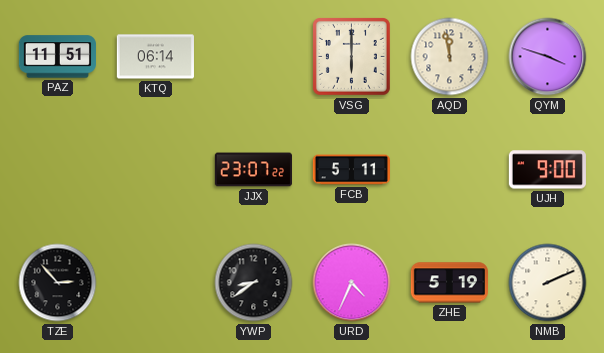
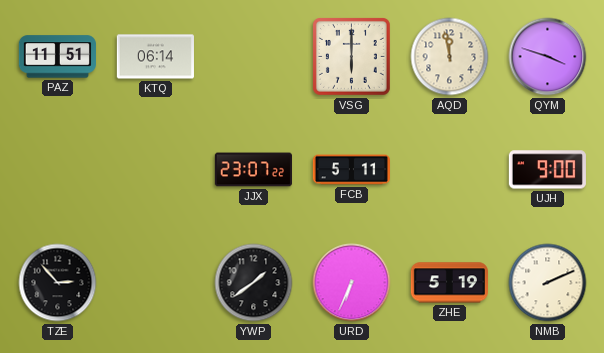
YWP: 8:39 -> 1:39
URD: 4:34 -> 6:34
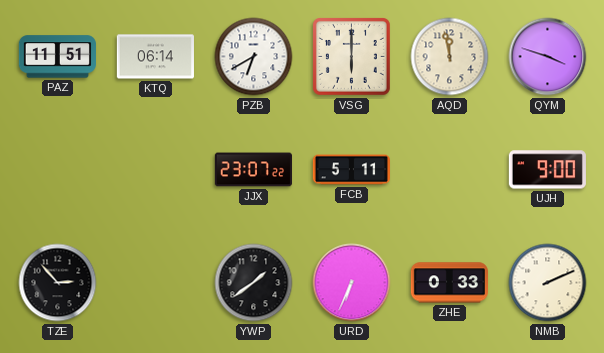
PZB: none -> 6:40
ZHE: 5:19 -> 0:33
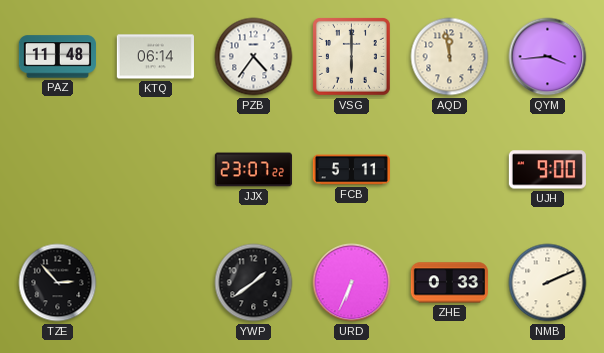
PAZ: 11:51 -> 11:48
PZB: 6:40 -> 4:36
QYM: 3:48 -> 3:44
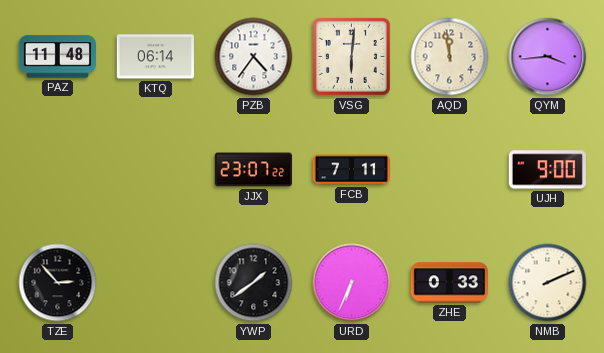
VSG: 6:00 -> 6:01
FCB: 5:11 -> 7:11
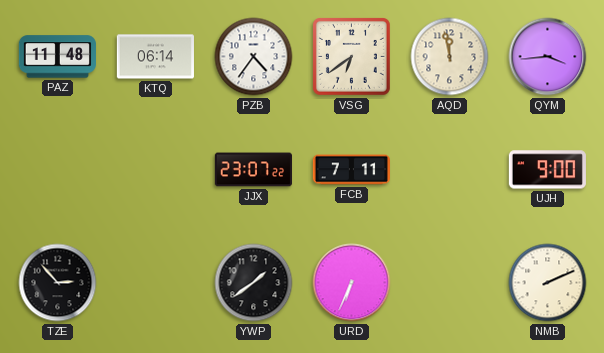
VSG: 6:01 -> 6:39
ZHE: 0:33 -> none
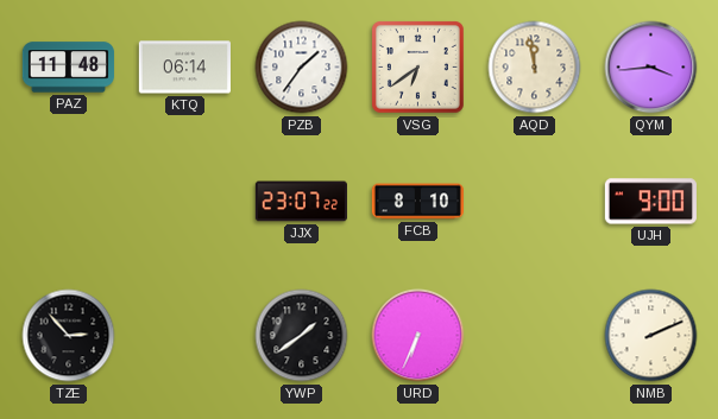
PZB: 4:36 -> 1:36
FCB: 7:11 -> 8:10
